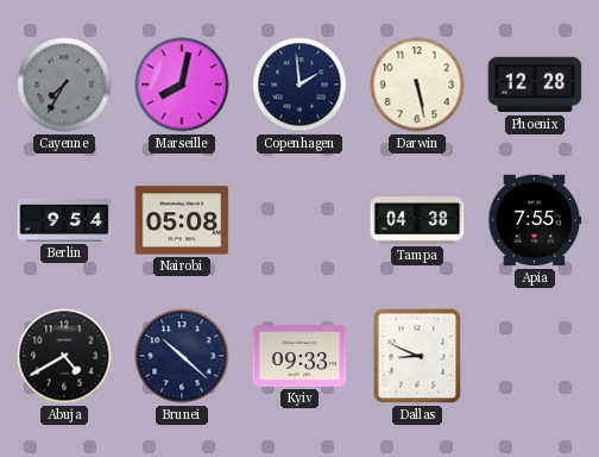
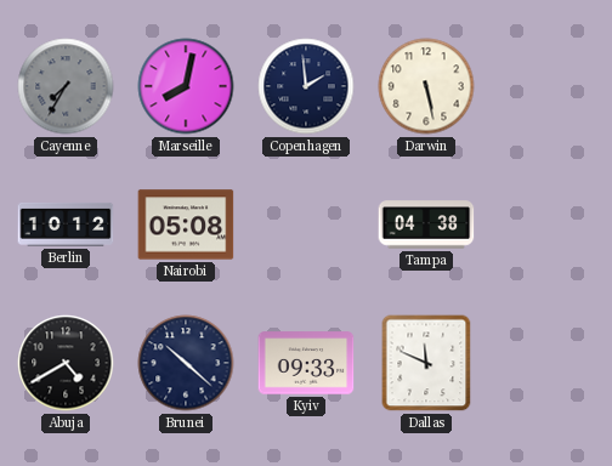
Phoenix: 12:28 -> none
Berlin: 9:54 -> 10:12
Apia: 7:55 -> none
Dallas: 8:49 -> 11:49
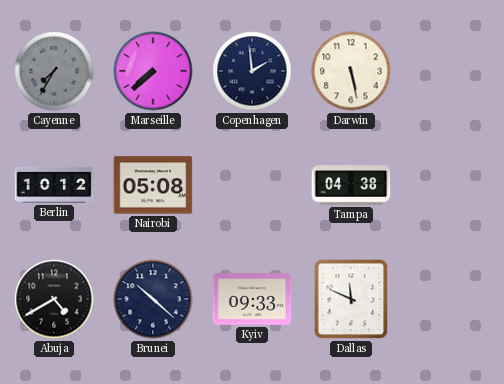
Marseille: 8:02 -> 7:38
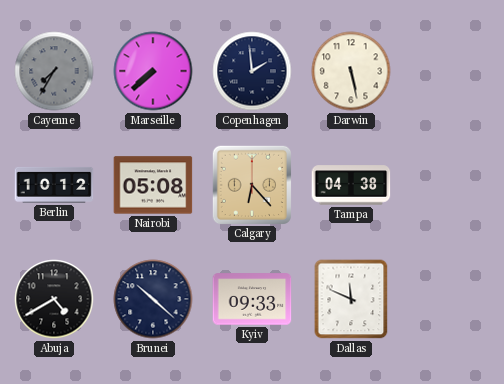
Calgary: none -> 6:23
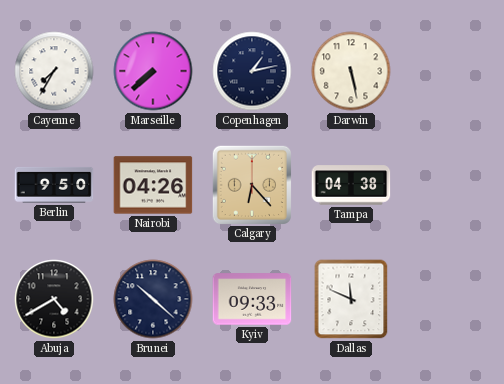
Cayenne dial: grey -> white
Copenhagen: 1:59 -> 1:13
Berlin: 10:12 -> 9:50
Nairobi: 05:08 -> 04:26
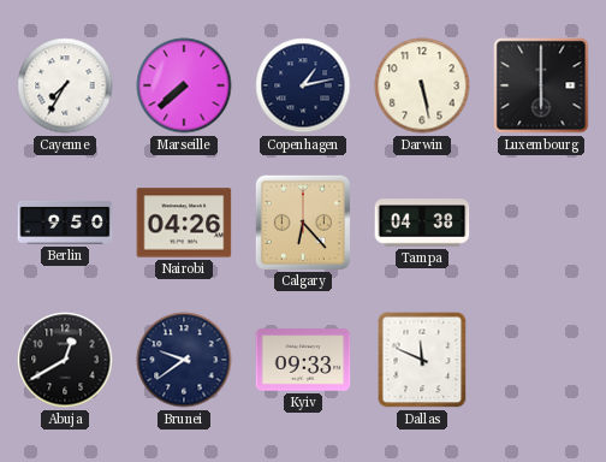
Luxembourg: none -> 6:00
Abuja: 4:40 -> 12:40
Brunei: 10:22 -> 9:39
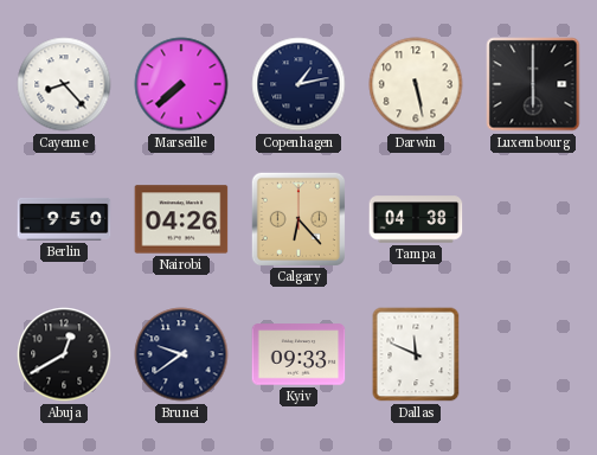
Cayenne: 7:35 -> 8:23
